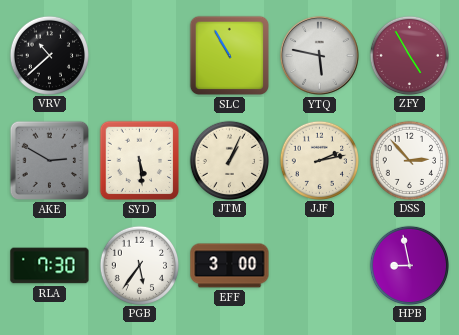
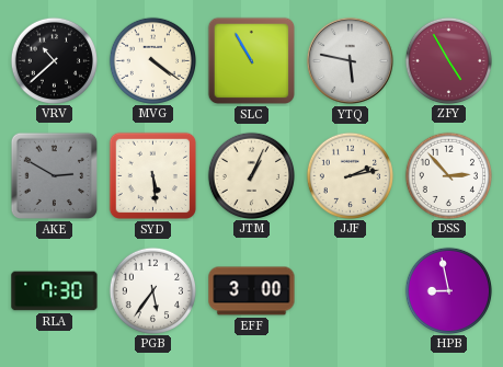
MVG: none -> 4:21
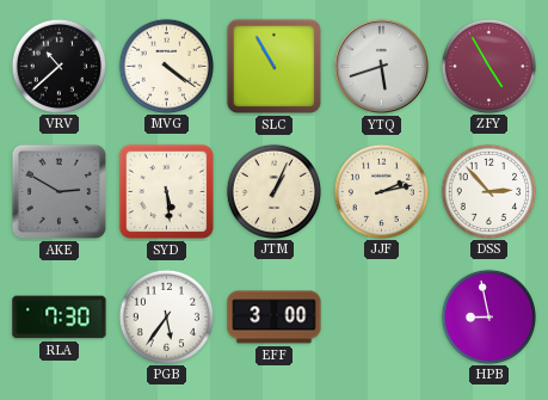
YTQ: 5:47 -> 5:42
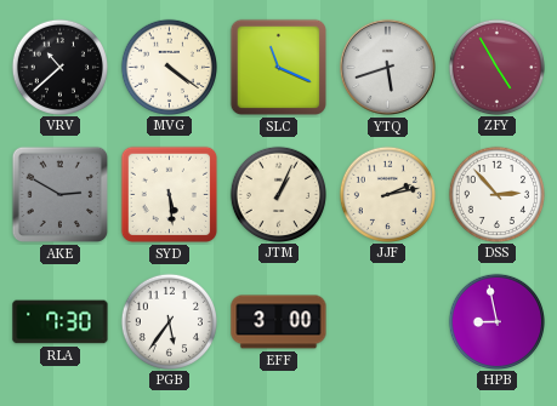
SLC: 10:55 -> 11:19
